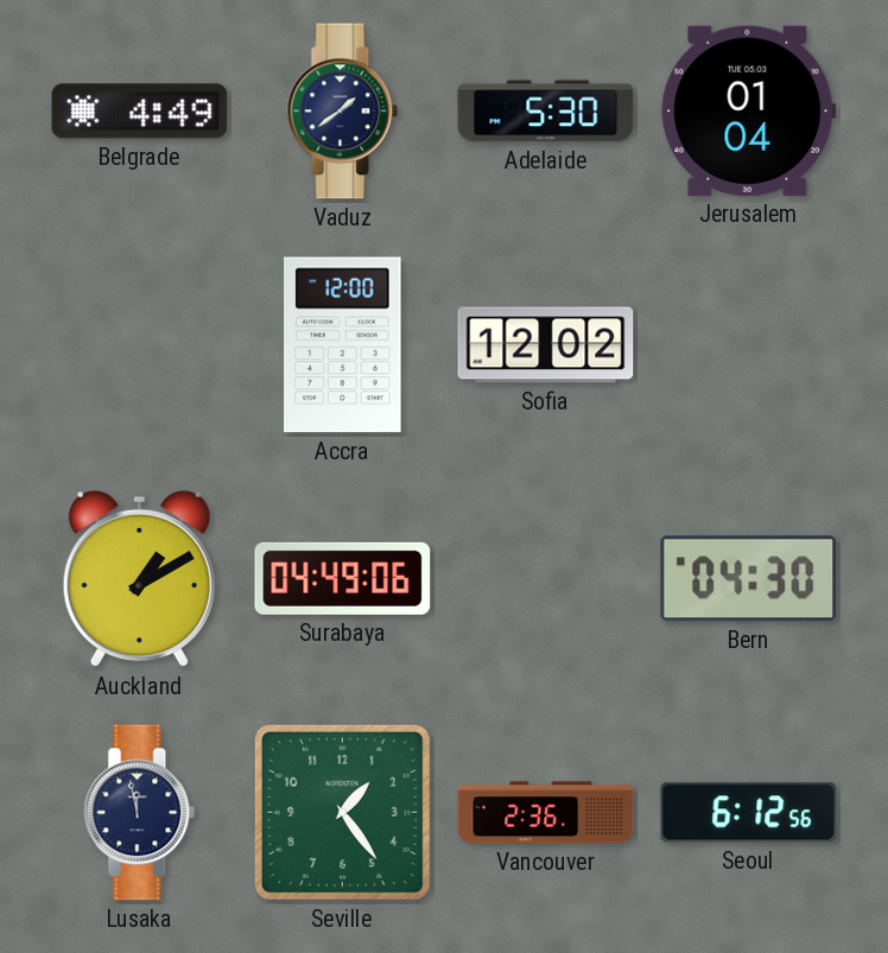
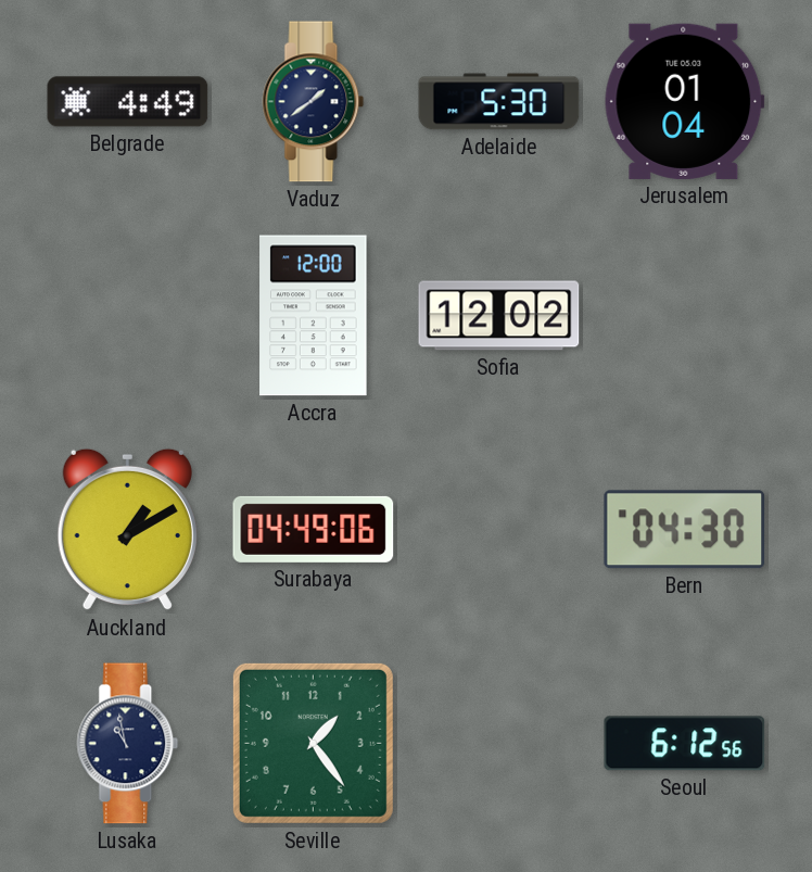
Lusaka: 11:58 -> 10:58
Vancouver: 2:36 -> none
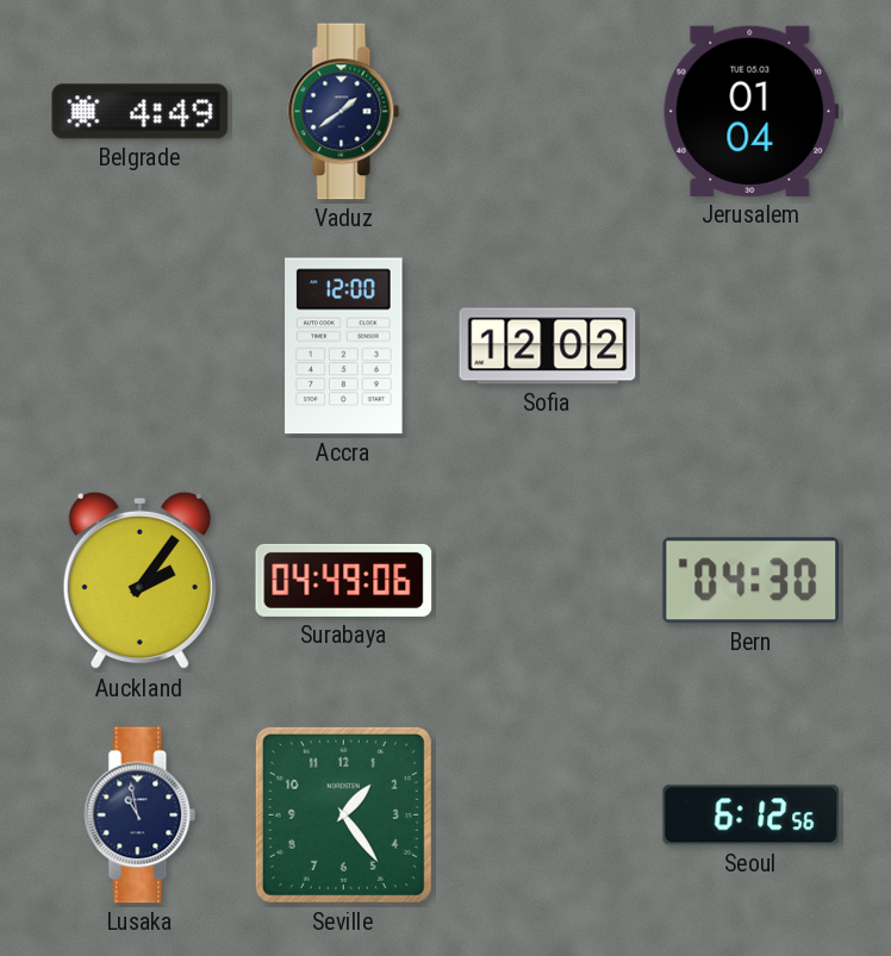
Adelaide: 5:30 -> none
Auckland: 1:10 -> 2:06
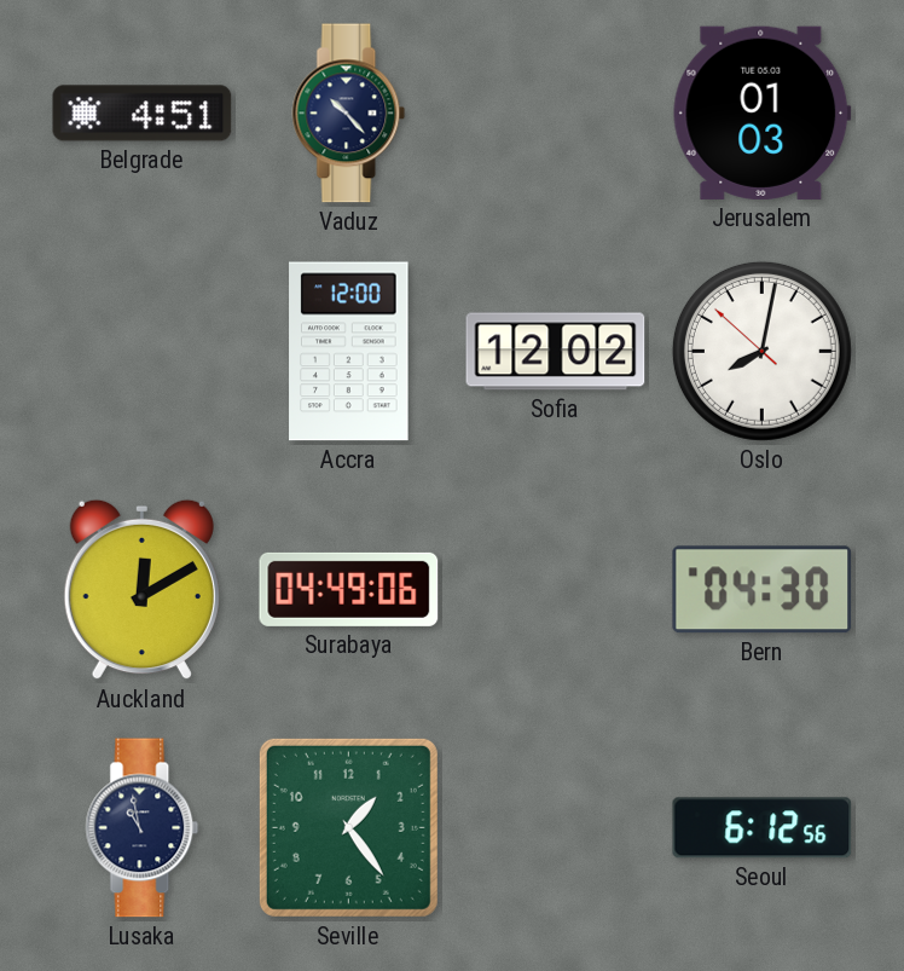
Belgrade: 4:49 -> 4:51
Vaduz: 1:39 -> 10:23
Jerusalem: 01:04 -> 01:03
Oslo: none -> 8:01
Auckland: 2:06 -> 12:10
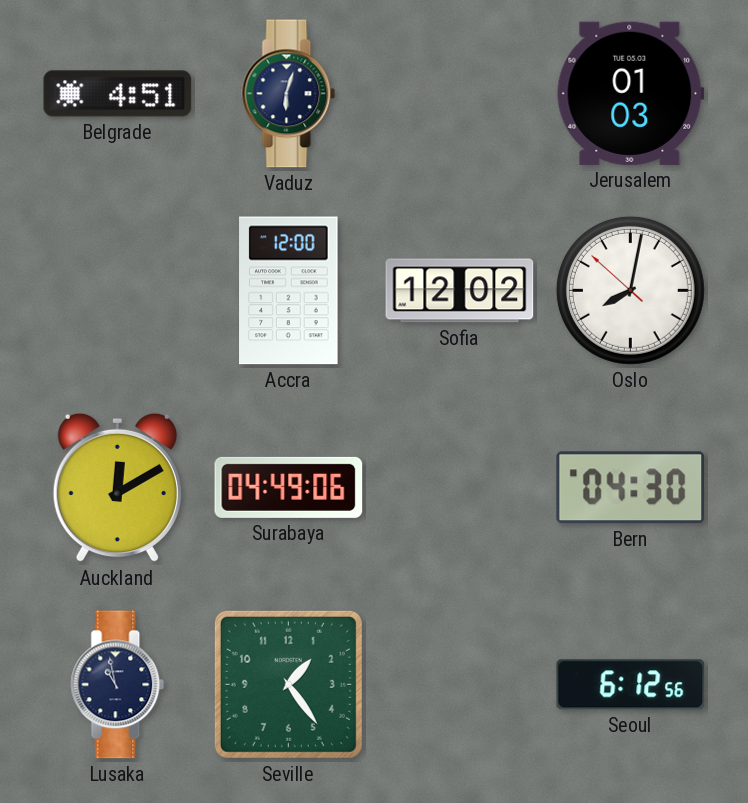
Vaduz: 10:23 -> 6:03
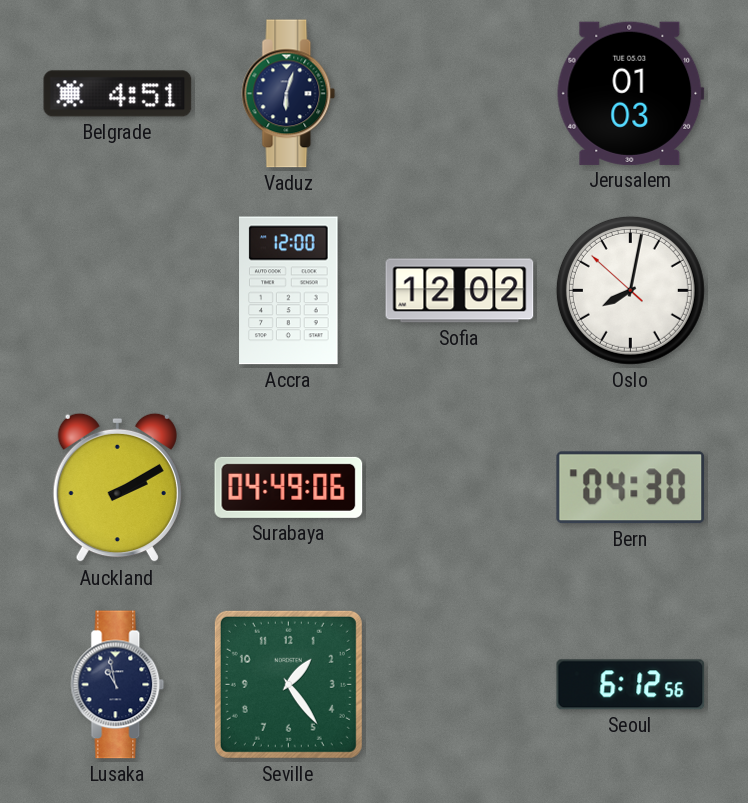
Auckland: 12:10 -> 2:10
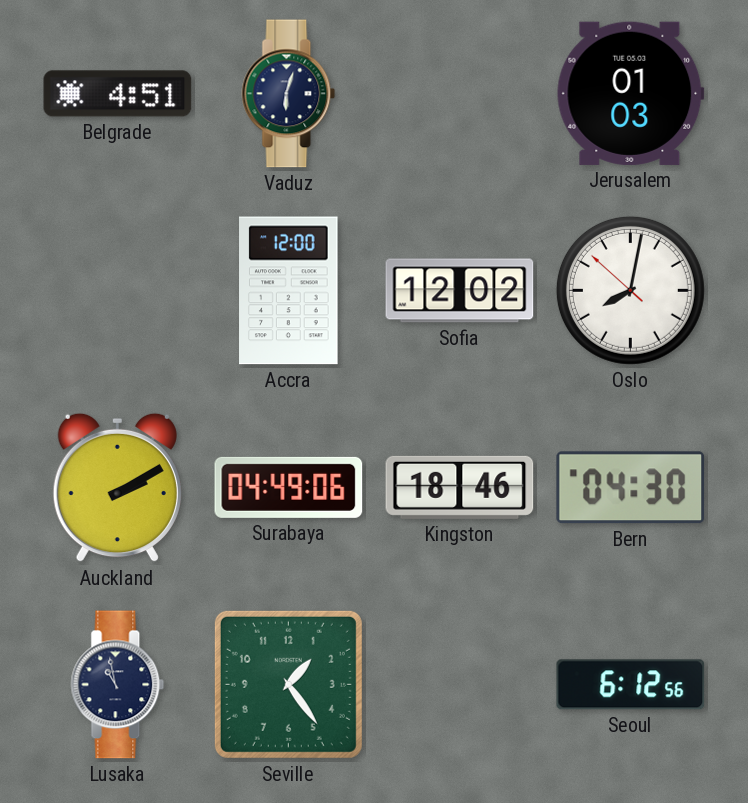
Kingston: none -> 18:46
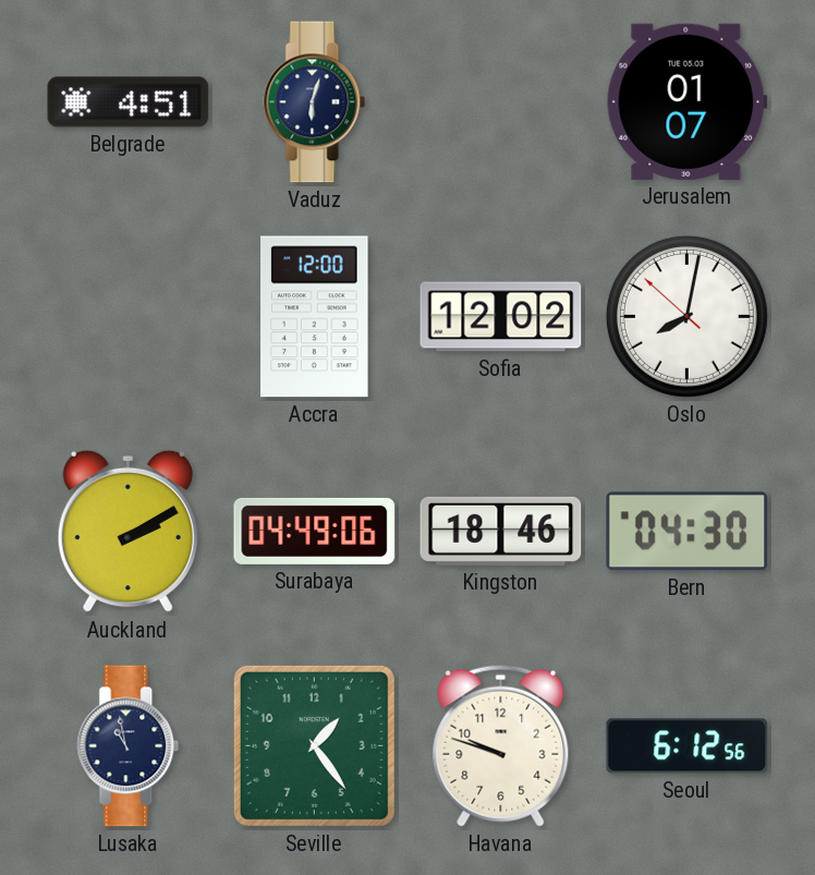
Jerusalem: 01:03 -> 01:07
Havana: none -> 9:48
